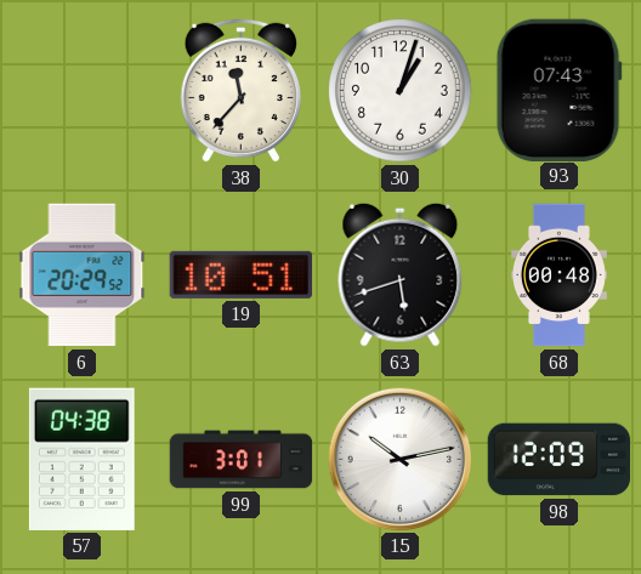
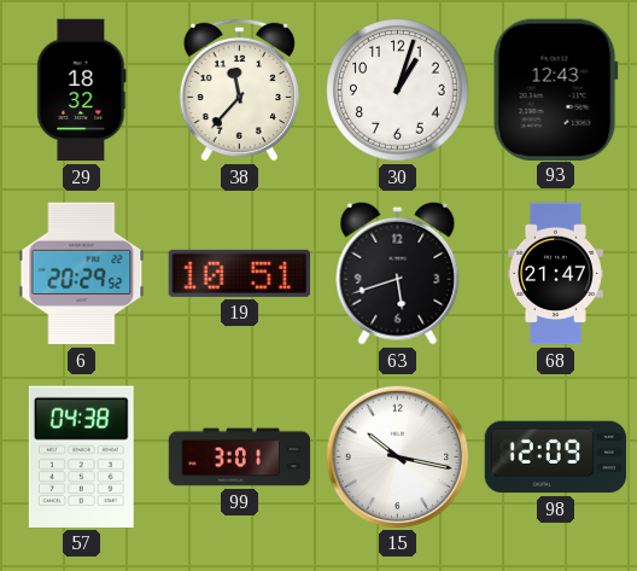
29: none -> 18:32
93: 07:43 -> 12:43
68: 00:48 -> 21:47
15: 10:13 -> 10:17
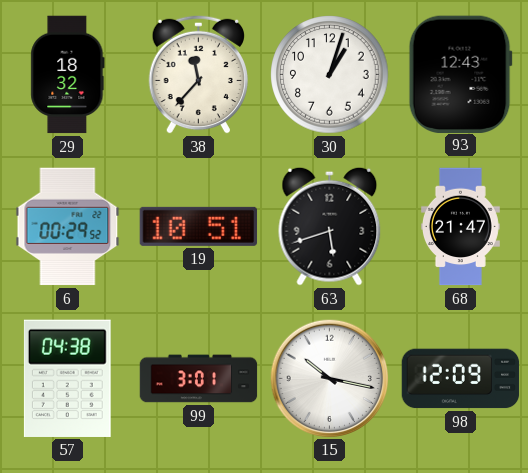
6: 20:29 -> 00:29
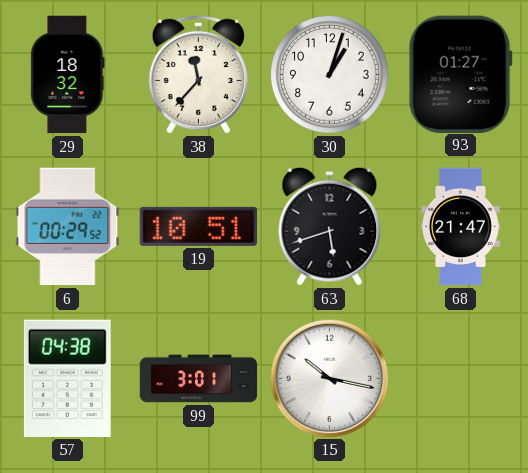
93: 12:43 -> 01:27
98: 12:09 -> none
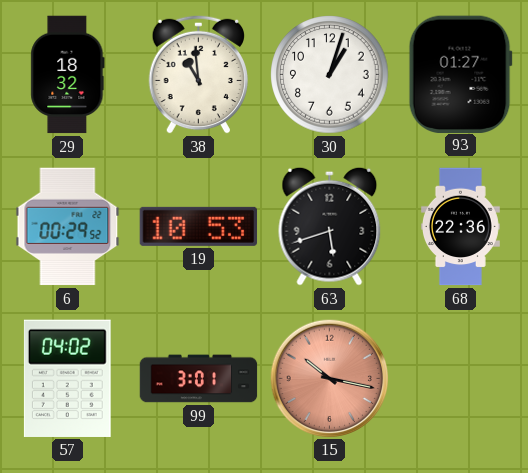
38: 11:37 -> 10:59
19: 10:51 -> 10:53
68: 21:47 -> 22:36
57: 04:38 -> 04:02
15 dial: white -> salmon
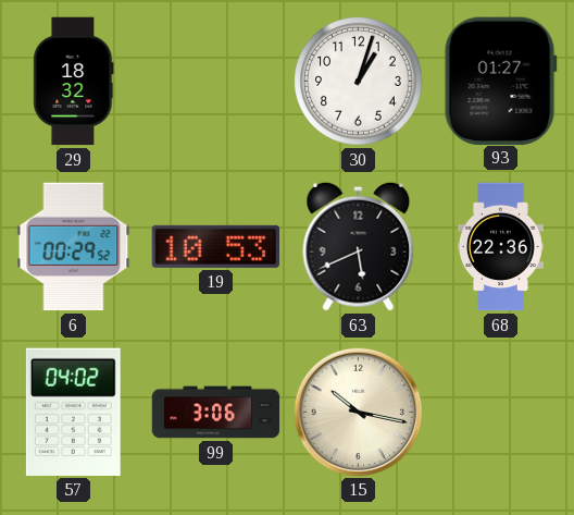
38: 10:59 -> none
63: 5:42 -> 5:41
99: 3:01 -> 3:06
15 dial: salmon -> cream
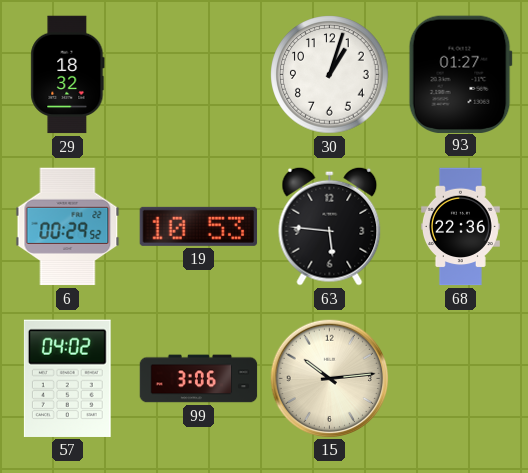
63: 5:41 -> 5:46
15: 10:17 -> 10:14
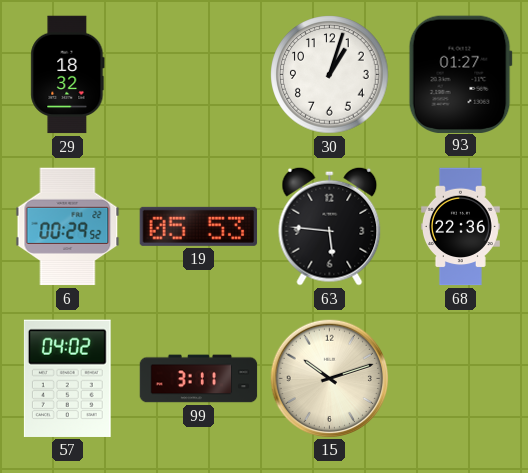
19: 10:53 -> 05:53
99: 3:06 -> 3:11
15: 10:14 -> 10:12
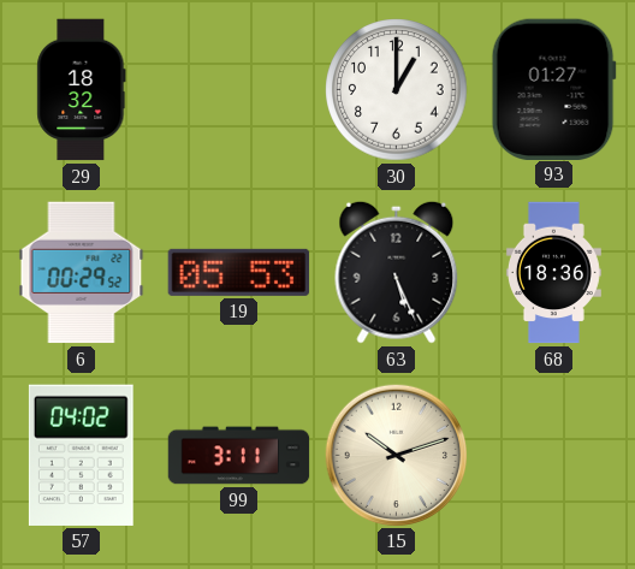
30: 1:03 -> 1:00
63: 5:46 -> 5:26
68: 22:36 -> 18:36
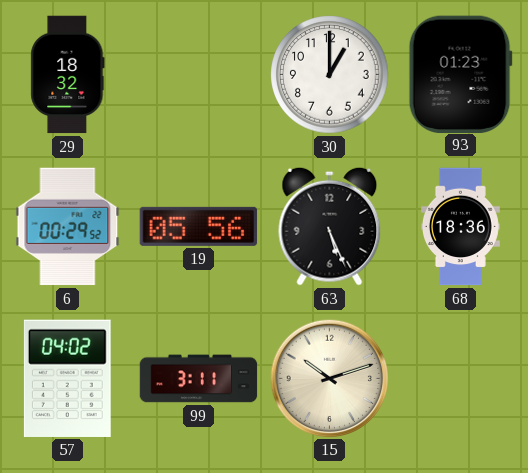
93: 01:27 -> 01:23
19: 05:53 -> 05:56
